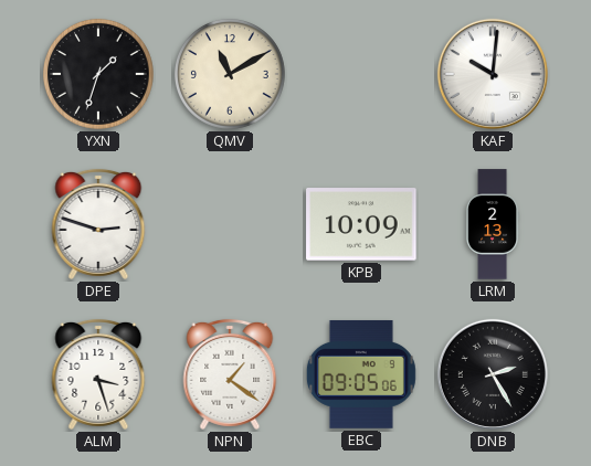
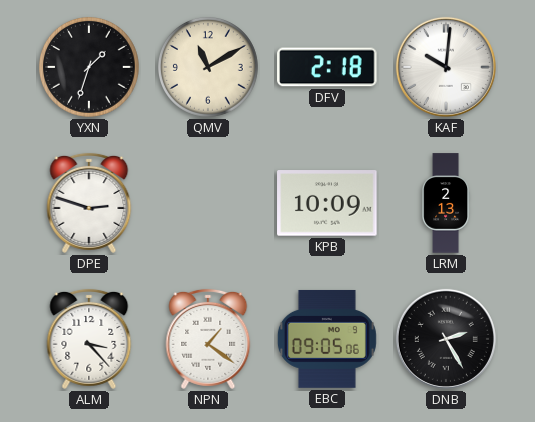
DFV: none -> 2:18
ALM: 3:27 -> 3:23
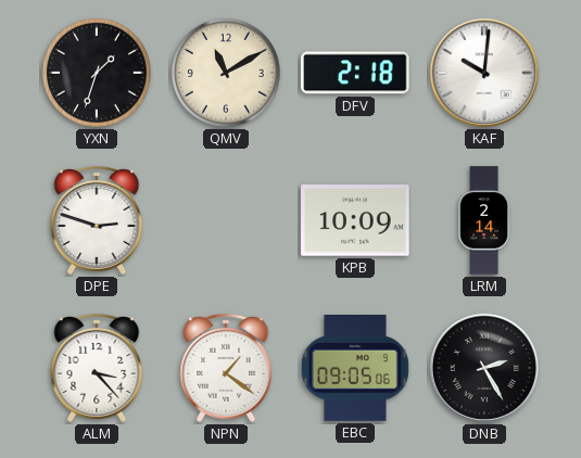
LRM: 2:13 -> 2:14
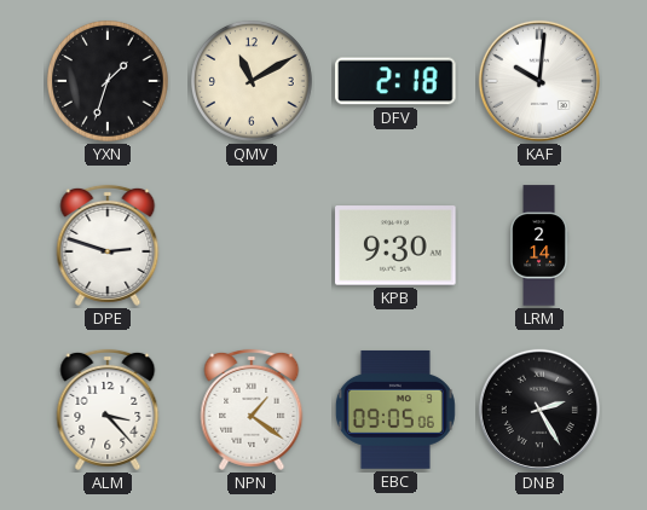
KPB: 10:09 -> 9:30
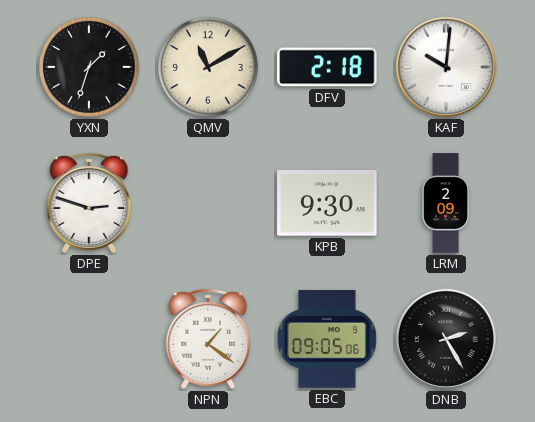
LRM: 2:14 -> 2:09
ALM: 3:23 -> none
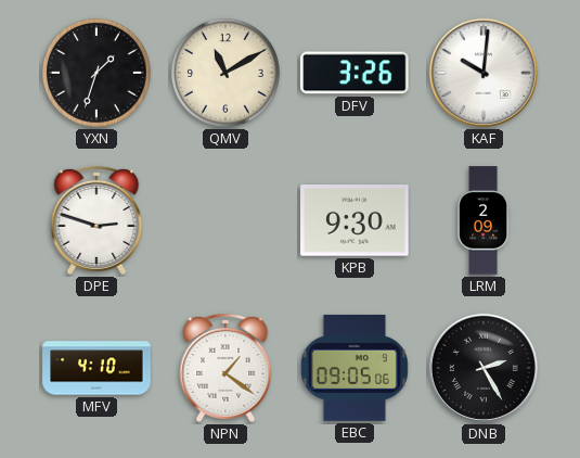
DFV: 2:18 -> 3:26
MFV: none -> 4:10
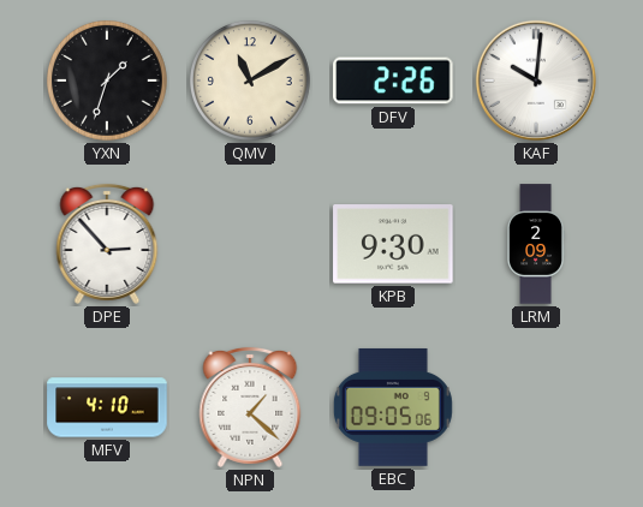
DFV: 3:26 -> 2:26
DPE: 2:48 -> 2:53
NPN: 1:21 -> 1:22
DNB: 2:25 -> none
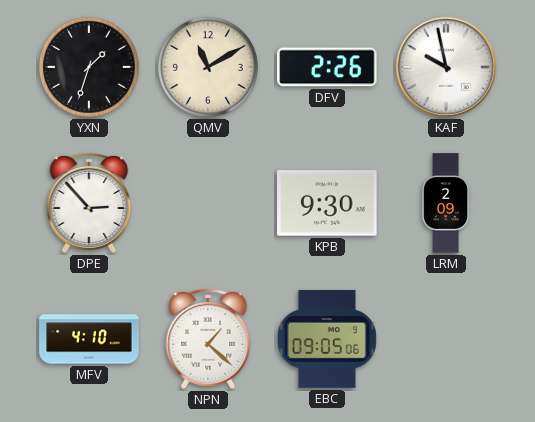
KAF: 10:01 -> 9:58
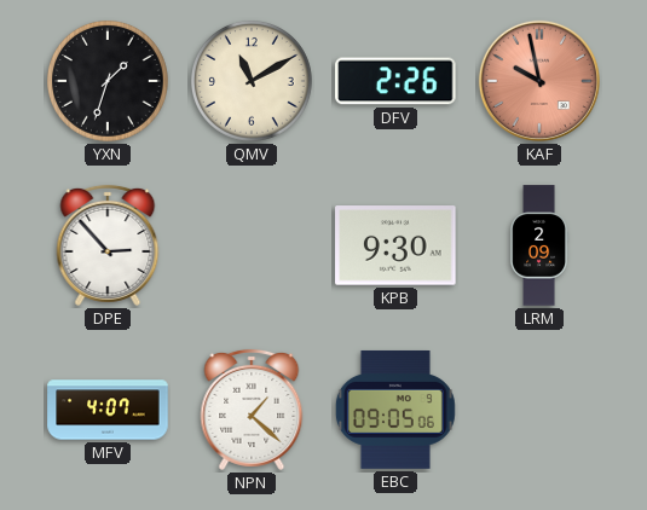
KAF dial: white -> salmon
MFV: 4:10 -> 4:07
